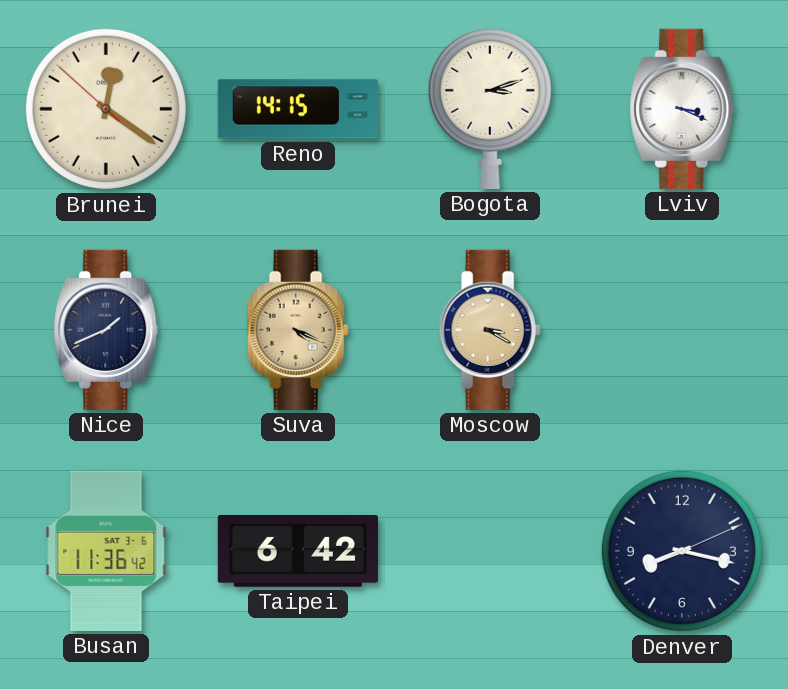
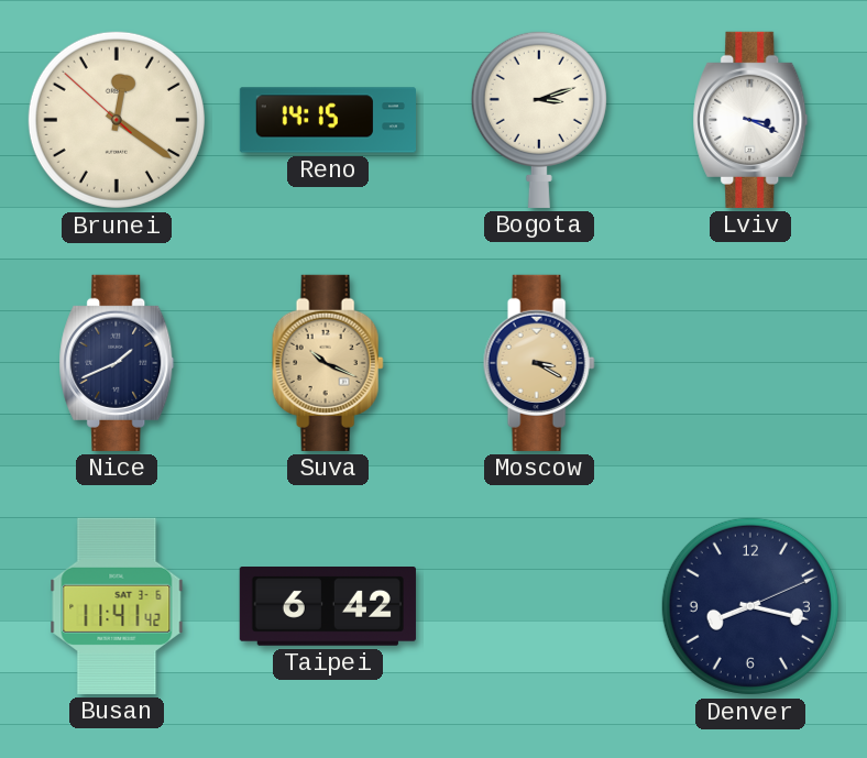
Suva: 4:19 -> 10:19
Busan: 11:36 -> 11:41
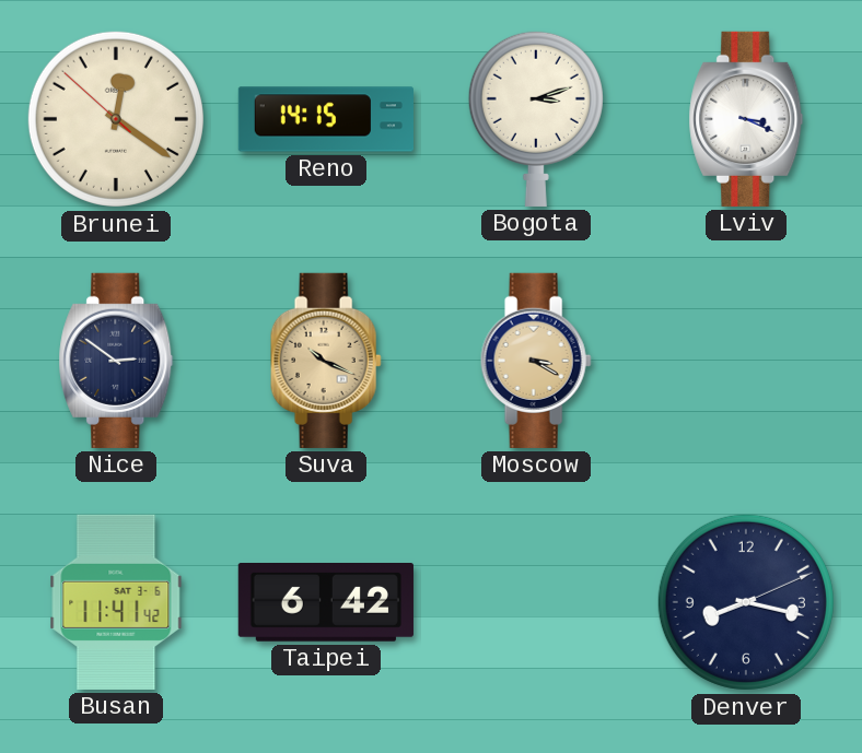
Nice: 1:41 -> 2:51
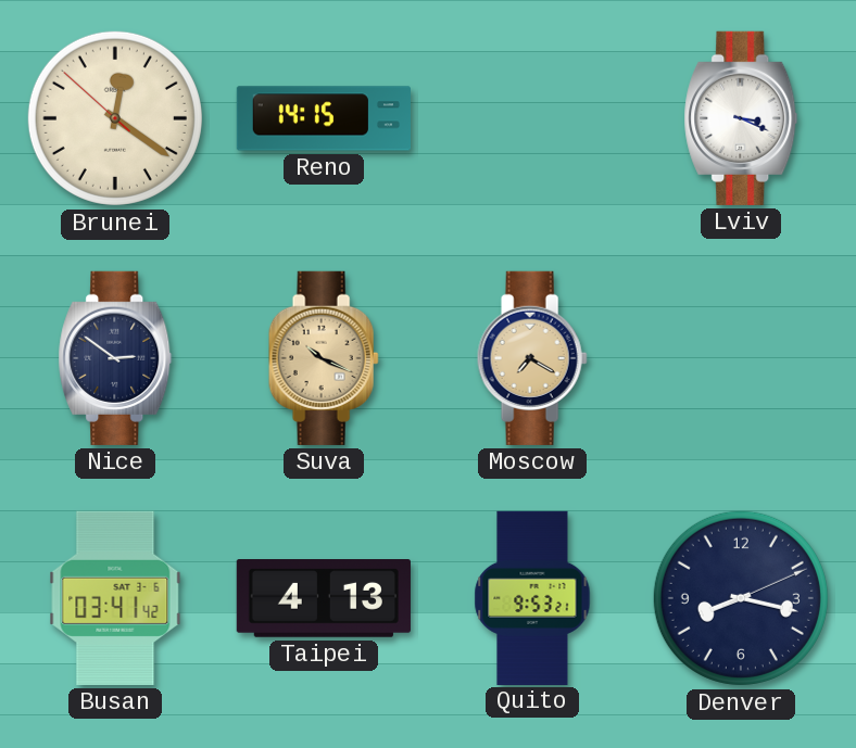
Bogota: 3:12 -> none
Moscow: 3:20 -> 7:20
Busan: 11:41 -> 03:41
Taipei: 6:42 -> 4:13
Quito: none -> 9:53
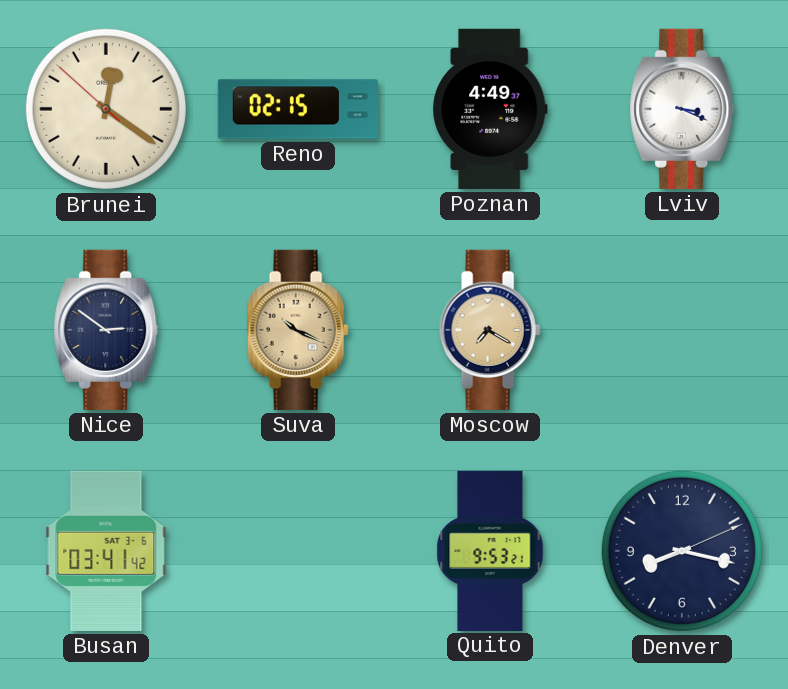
Reno: 14:15 -> 02:15
Poznan: none -> 4:49
Taipei: 4:13 -> none
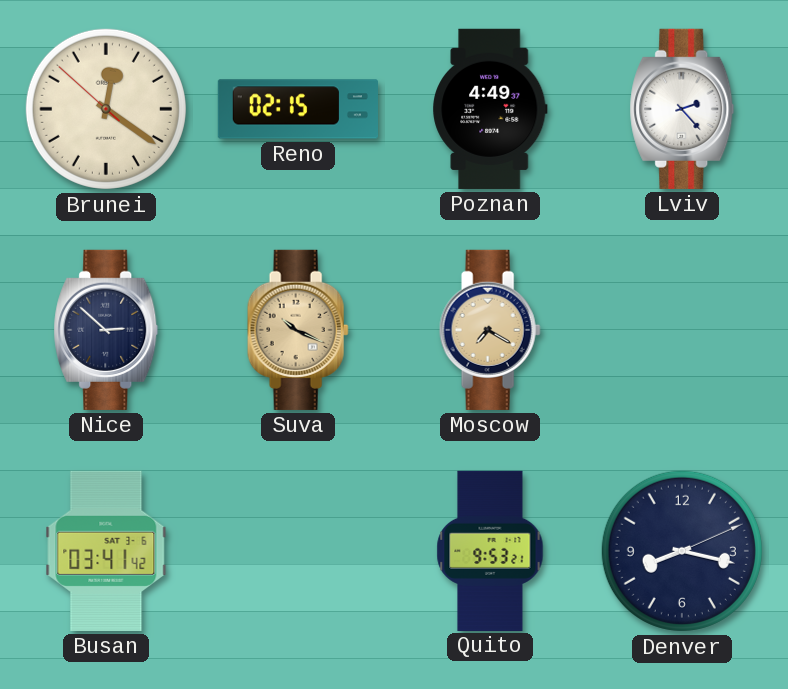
Lviv: 3:19 -> 2:23
Nice: 2:51 -> 2:52
